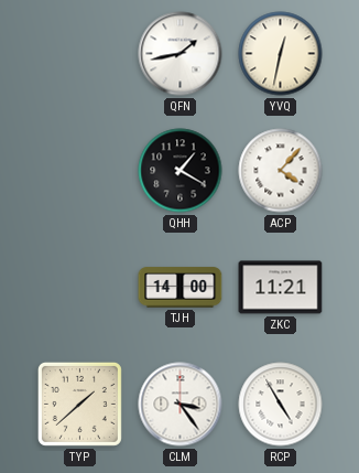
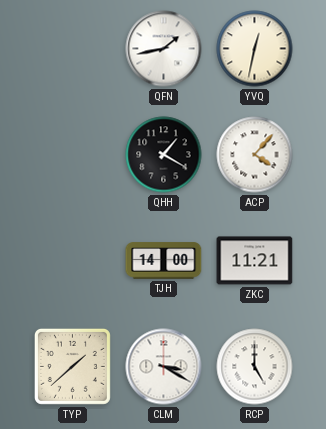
CLM: 3:24 -> 3:20
RCP: 4:55 -> 5:00
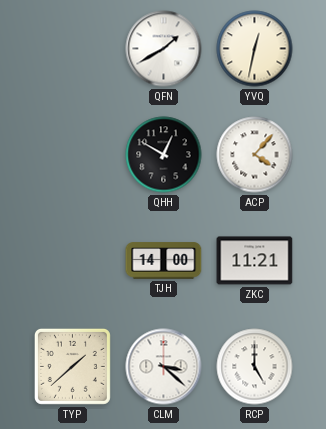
QFN: 1:43 -> 1:40
QHH: 1:20 -> 12:50
CLM: 3:20 -> 3:22
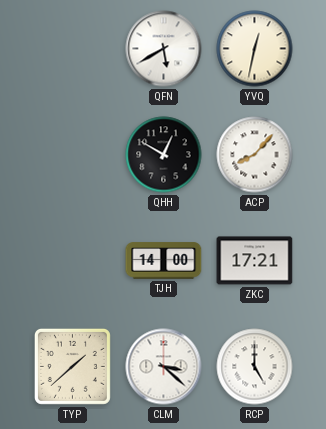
QFN: 1:40 -> 5:40
ACP: 4:07 -> 8:07
ZKC: 11:21 -> 17:21
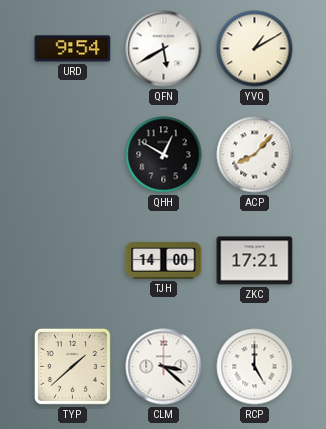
URD: none -> 9:54
YVQ: 12:32 -> 1:10
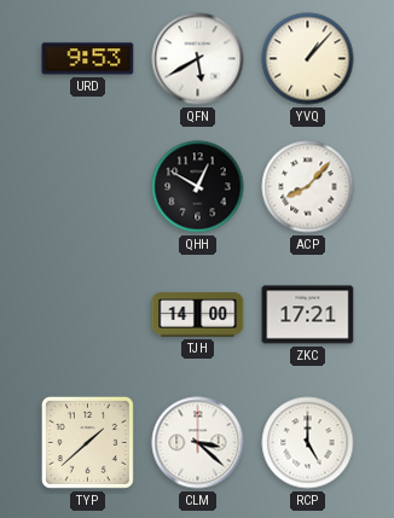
URD: 9:54 -> 9:53
YVQ: 1:10 -> 1:07
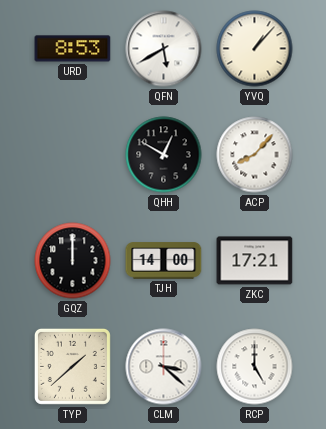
URD: 9:53 -> 8:53
GQZ: none -> 12:00
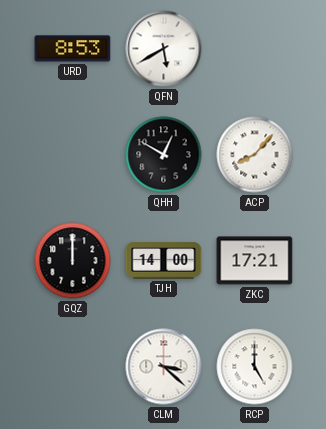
YVQ: 1:07 -> none
TYP: 1:38 -> none
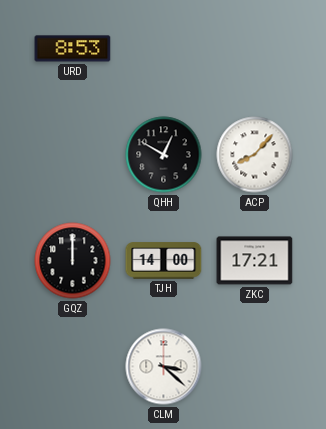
QFN: 5:40 -> none
RCP: 5:00 -> none
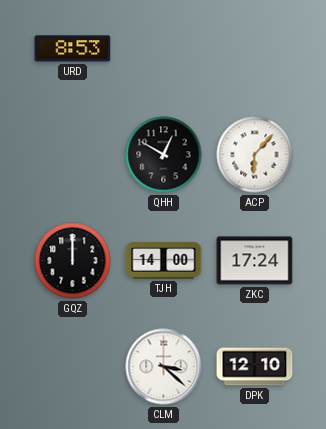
ACP: 8:07 -> 6:07
ZKC: 17:21 -> 17:24
DPK: none -> 12:10
